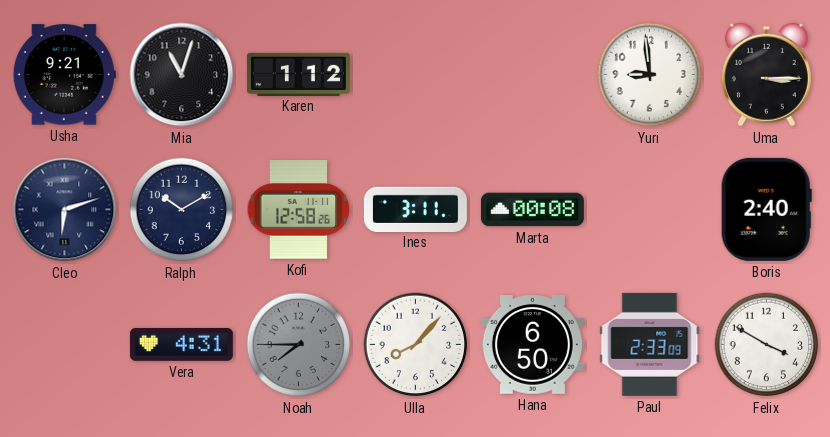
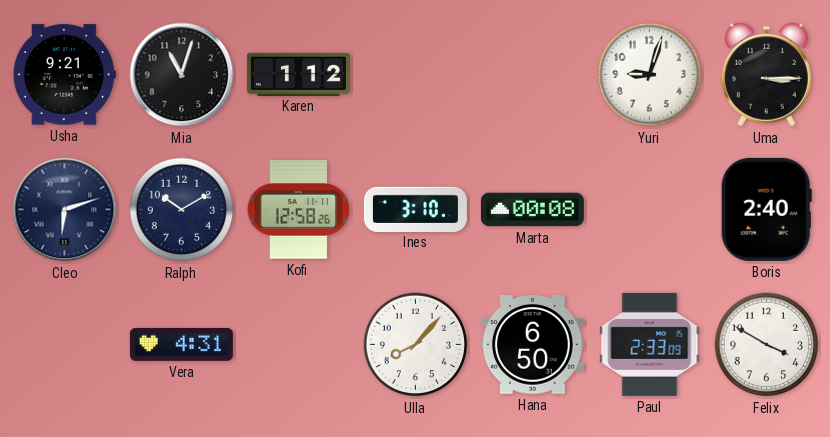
Yuri: 8:59 -> 9:03
Ines: 3:11 -> 3:10
Noah: 7:45 -> none
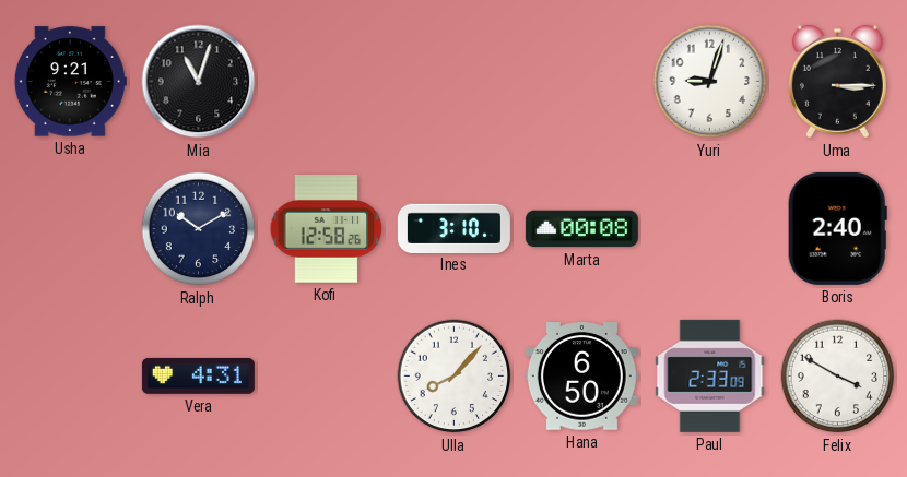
Karen: 1:12 -> none
Cleo: 6:12 -> none
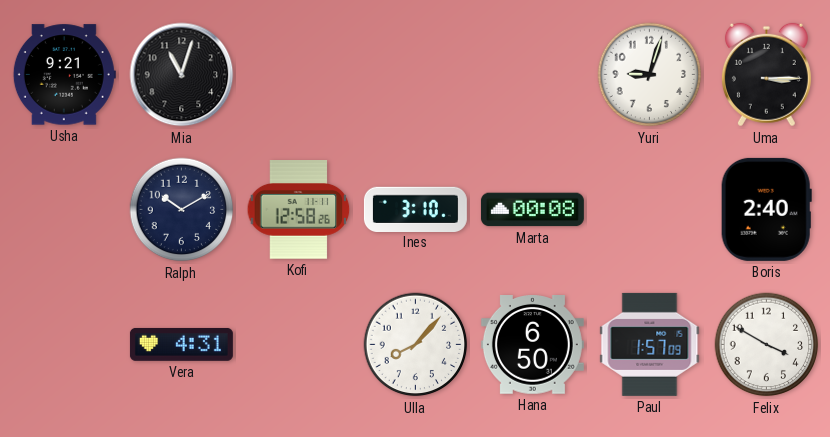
Paul: 2:33 -> 1:57
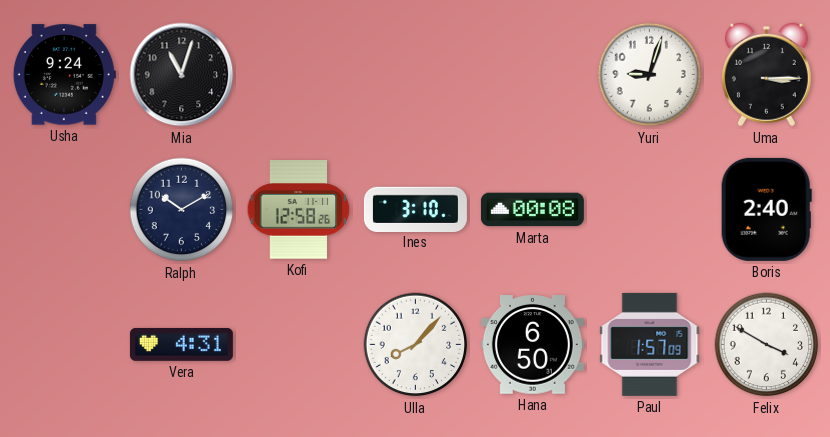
Usha: 9:21 -> 9:24
